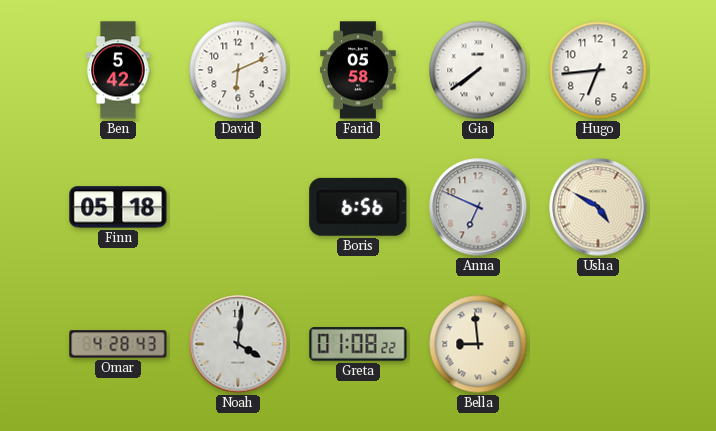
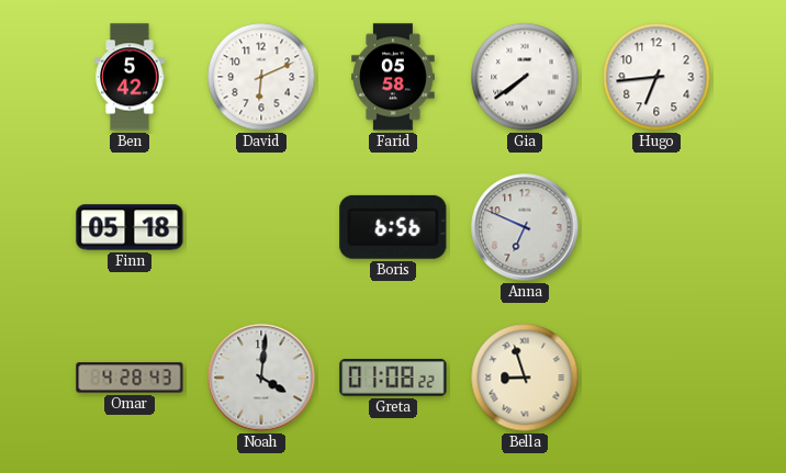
Usha: 4:50 -> none
Bella: 8:59 -> 8:57
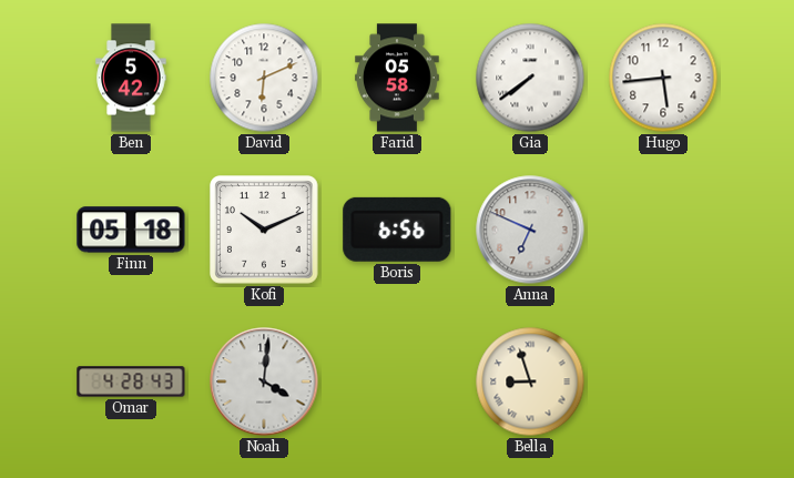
Hugo: 6:44 -> 5:44
Kofi: none -> 10:11
Greta: 01:08 -> none
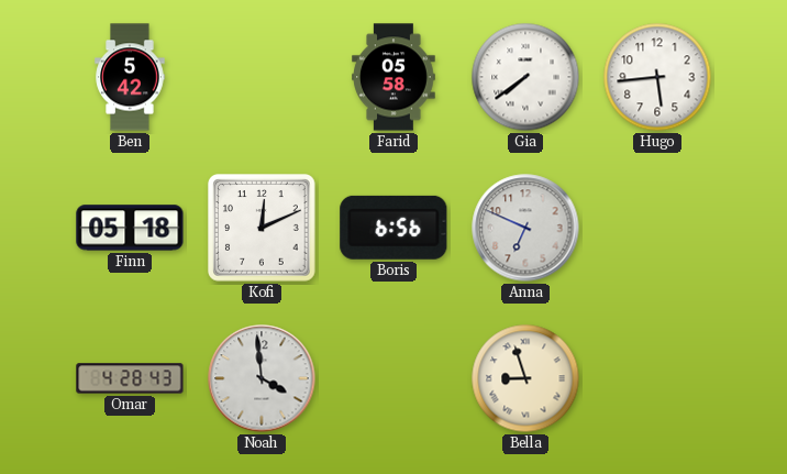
David: 6:11 -> none
Kofi: 10:11 -> 12:11
Noah: 4:01 -> 3:59
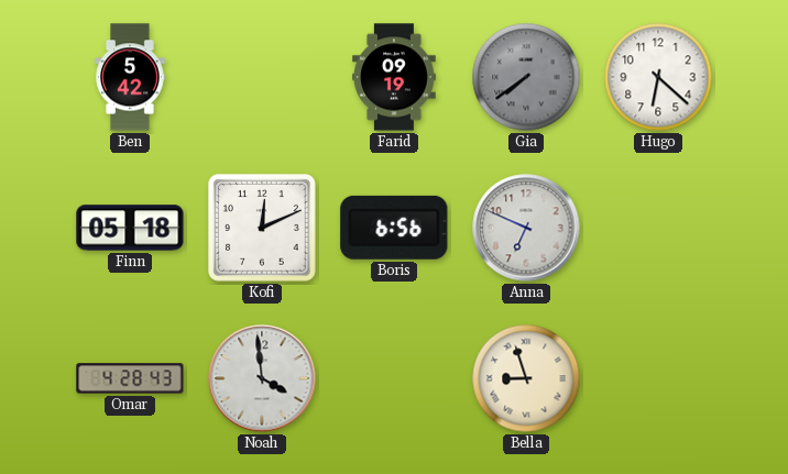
Farid: 05:58 -> 09:19
Gia dial: white -> grey
Hugo: 5:44 -> 6:22
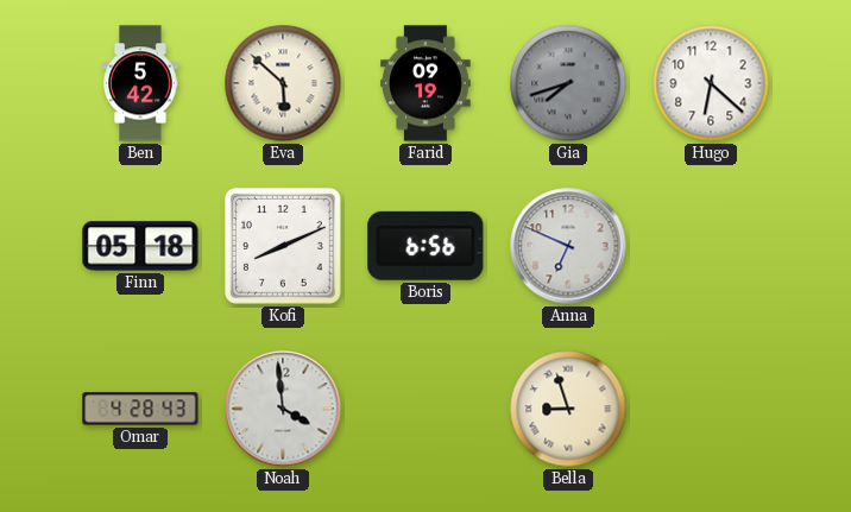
Eva: none -> 5:52
Gia: 7:39 -> 7:42
Kofi: 12:11 -> 8:11
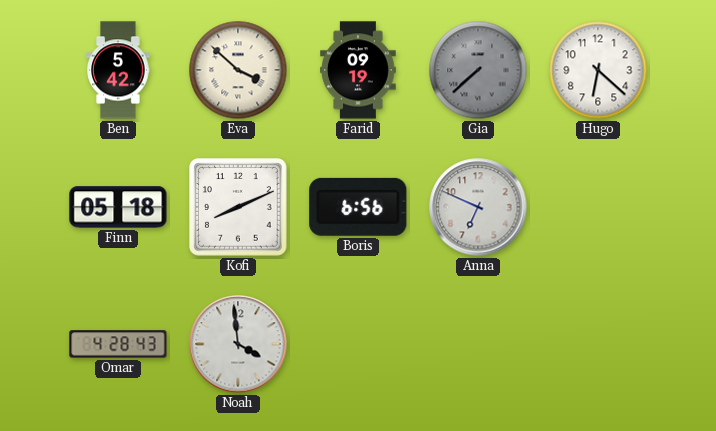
Eva: 5:52 -> 3:52
Gia: 7:42 -> 7:38
Bella: 8:57 -> none
